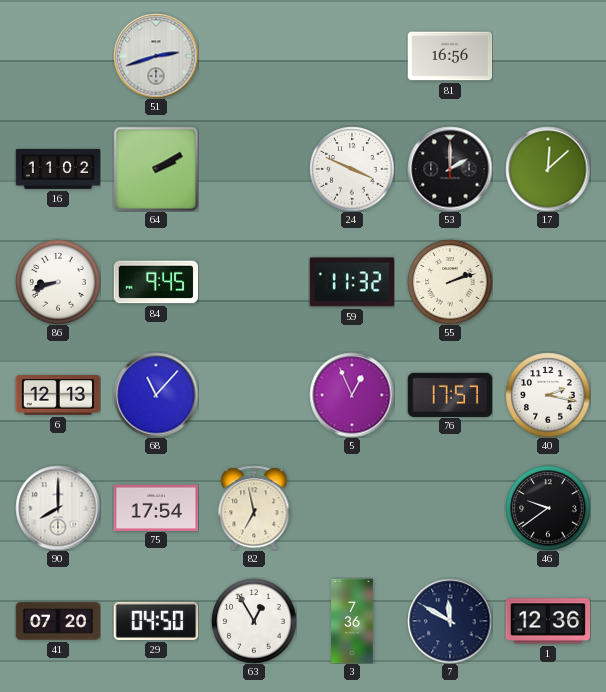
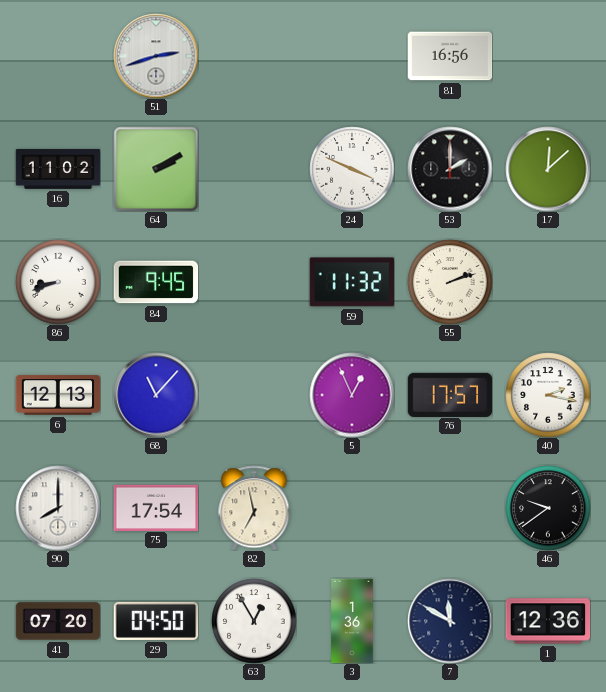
3: 7:36 -> 1:36
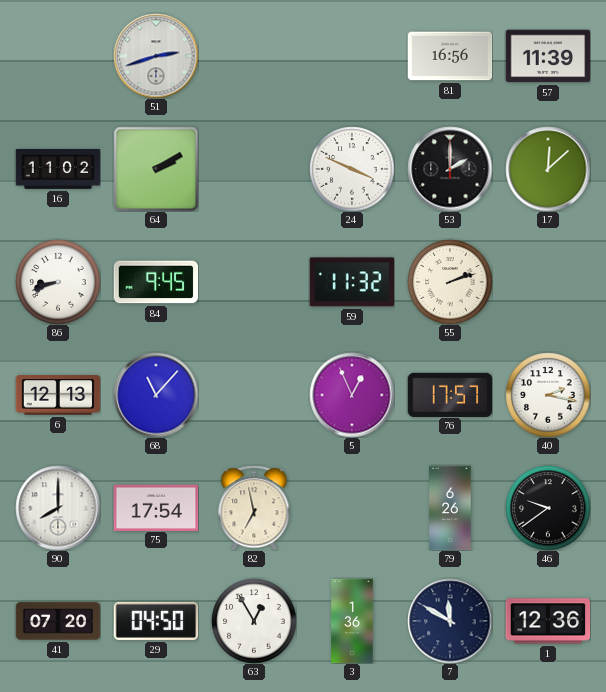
57: none -> 11:39
79: none -> 6:26
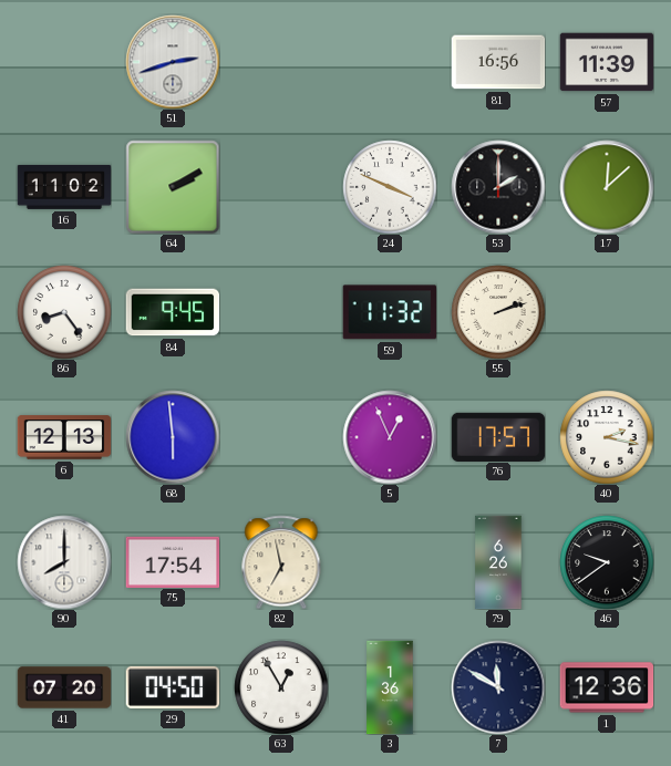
86: 8:42 -> 8:24
68: 11:07 -> 5:59
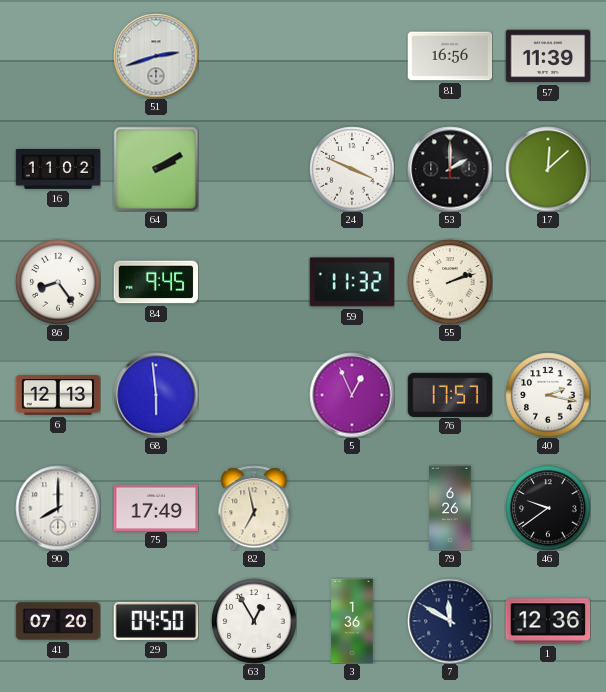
75: 17:54 -> 17:49
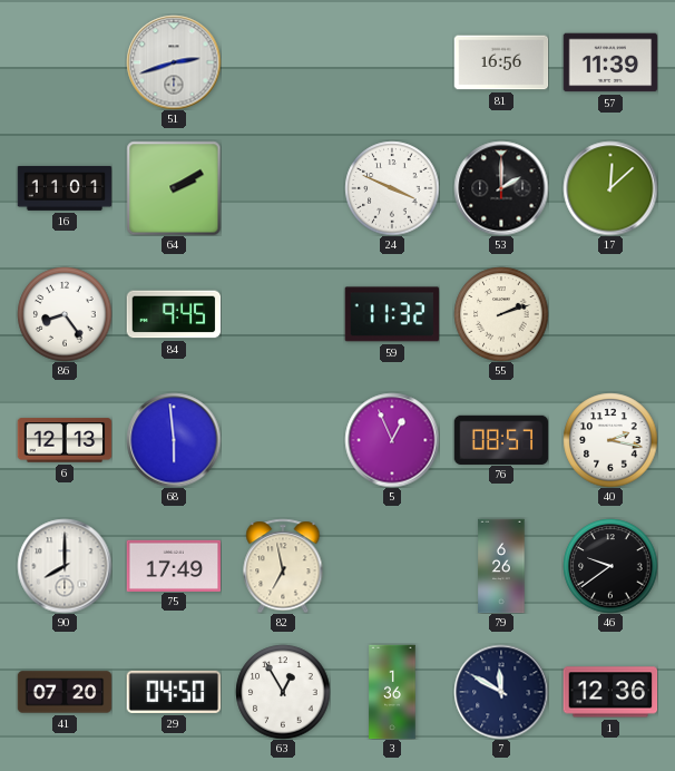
16: 11:02 -> 11:01
76: 17:57 -> 08:57
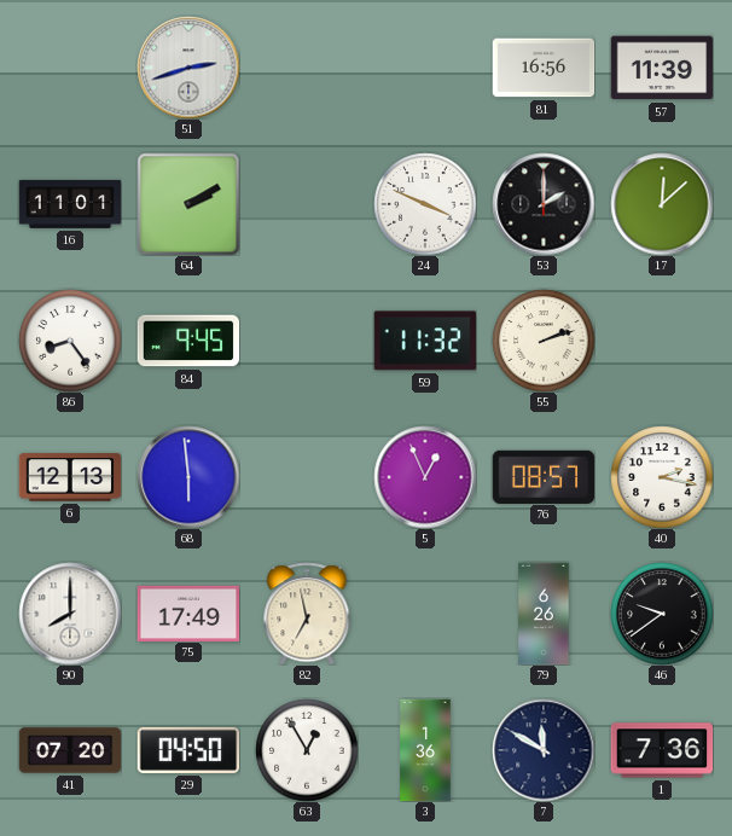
1: 12:36 -> 7:36
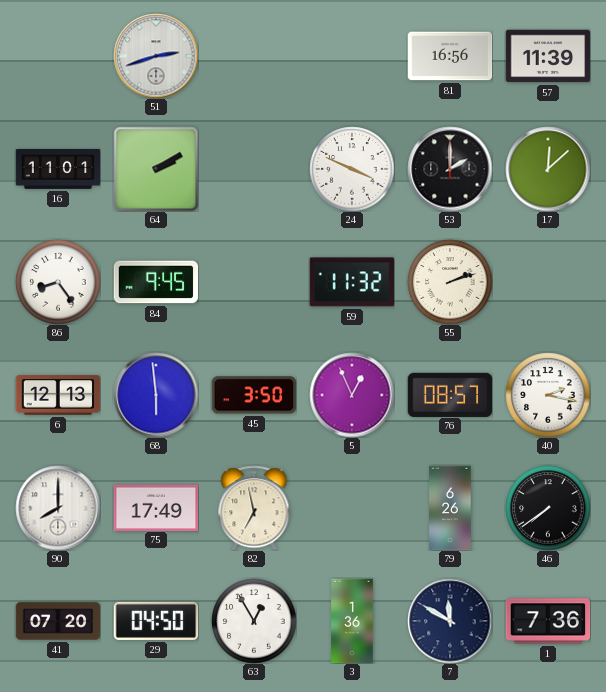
45: none -> 3:50
46: 9:39 -> 7:39
